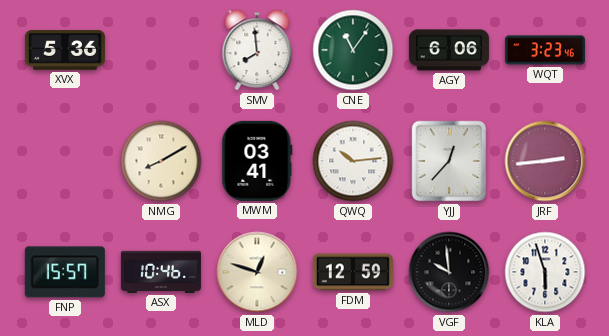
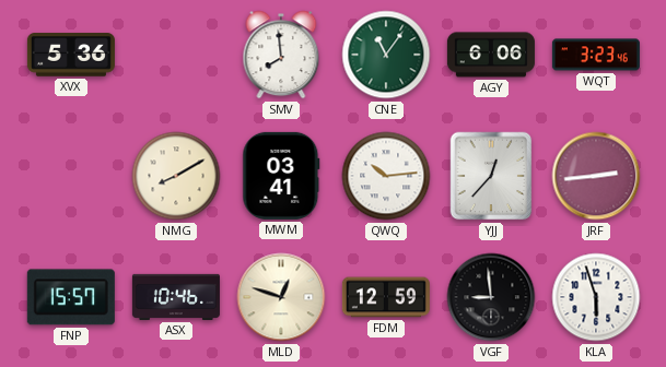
VGF: 9:59 -> 8:59
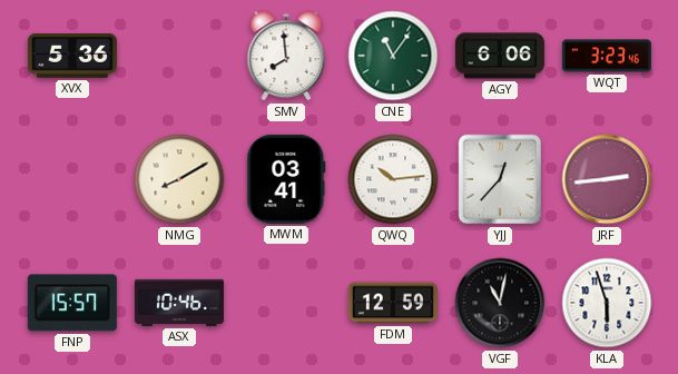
MLD: 12:48 -> none
VGF: 8:59 -> 11:02
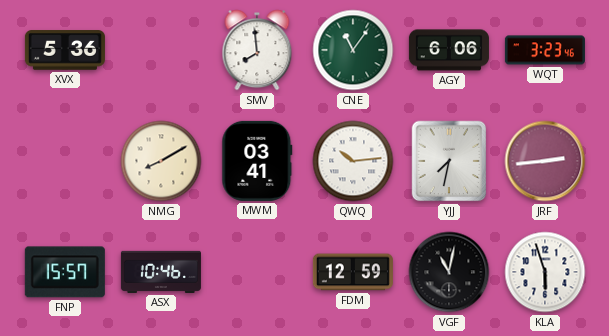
YJJ: 12:37 -> 7:32
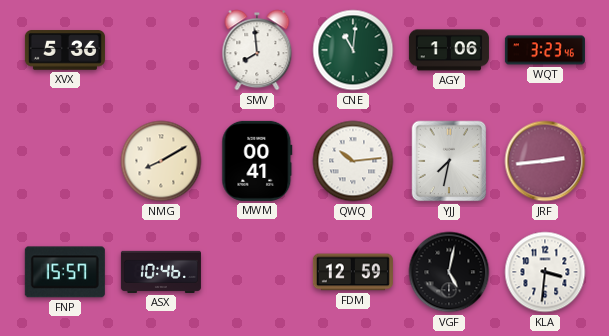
CNE: 11:06 -> 11:01
AGY: 6:06 -> 1:06
MWM: 03:41 -> 00:41
VGF: 11:02 -> 5:02
KLA: 5:57 -> 3:31
